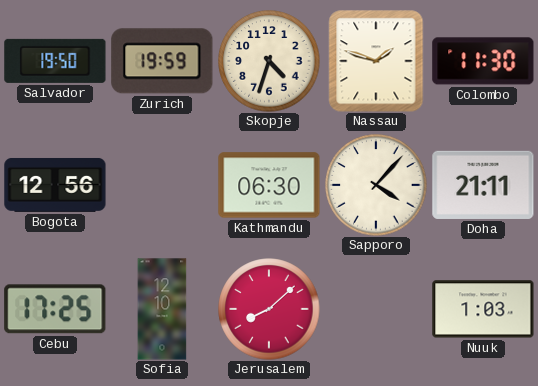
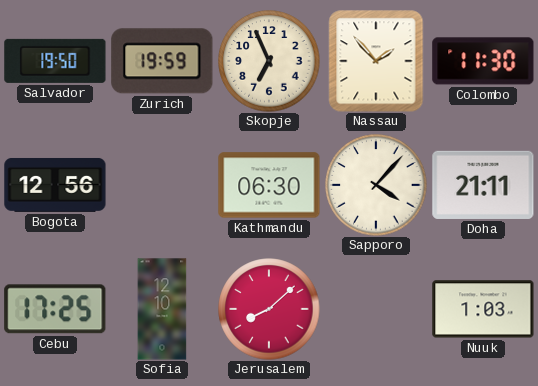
Skopje: 4:33 -> 6:56
Nassau: 1:48 -> 1:53
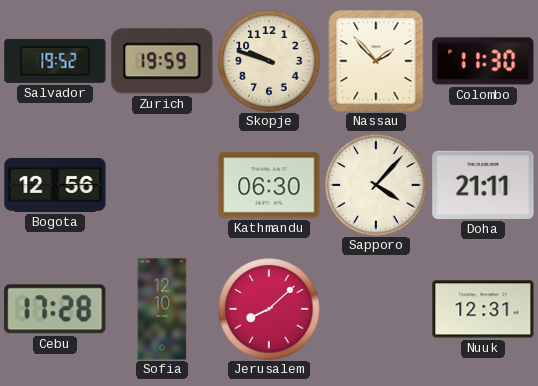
Salvador: 19:50 -> 19:52
Skopje: 6:56 -> 9:48
Cebu: 17:25 -> 17:28
Nuuk: 1:03 -> 12:31
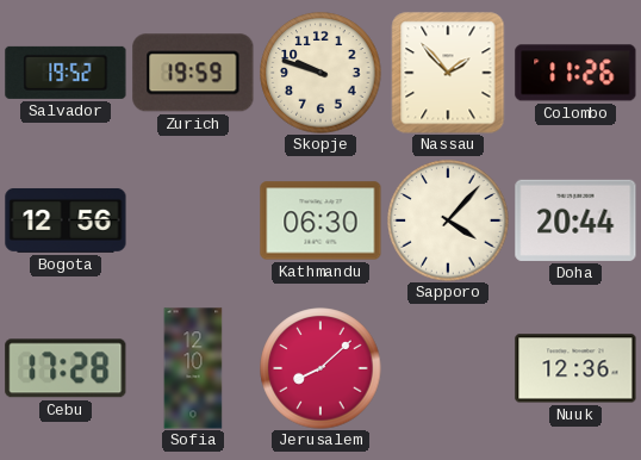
Colombo: 11:30 -> 11:26
Doha: 21:11 -> 20:44
Nuuk: 12:31 -> 12:36
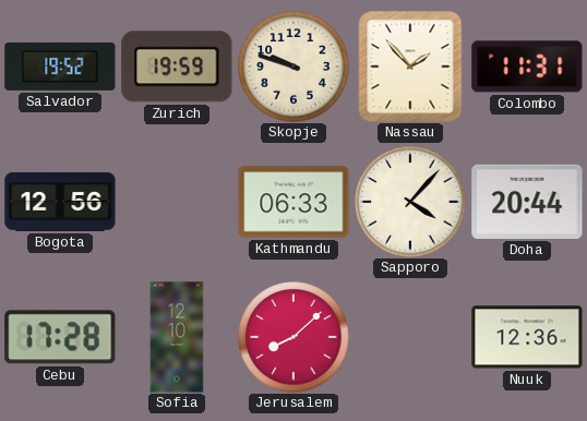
Colombo: 11:26 -> 11:31
Kathmandu: 06:30 -> 06:33
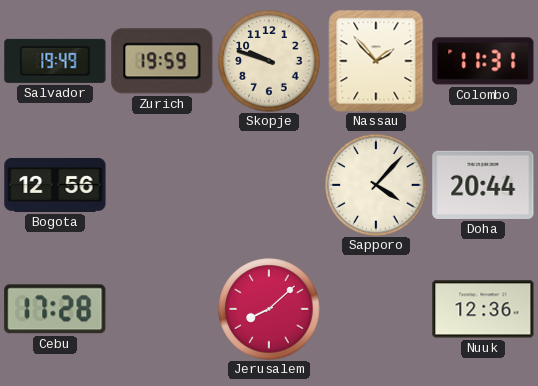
Salvador: 19:52 -> 19:49
Kathmandu: 06:33 -> none
Sofia: 12:10 -> none
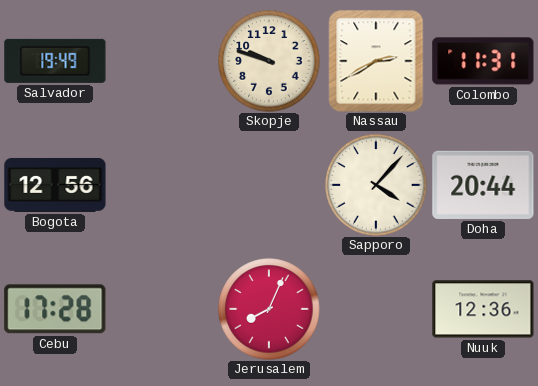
Zurich: 19:59 -> none
Nassau: 1:53 -> 2:40
Jerusalem: 8:08 -> 8:04
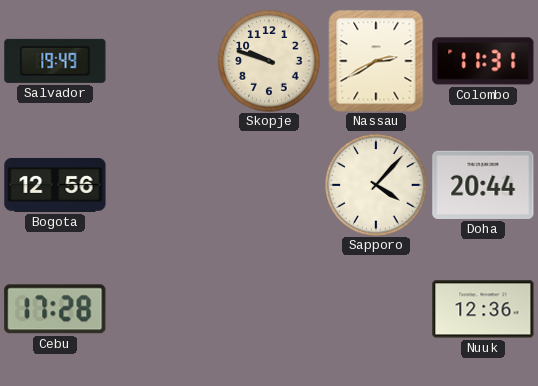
Jerusalem: 8:04 -> none
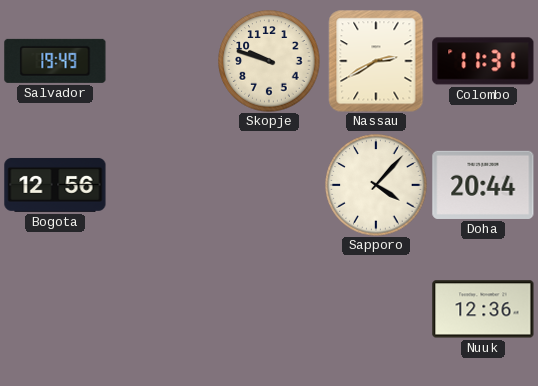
Cebu: 17:28 -> none
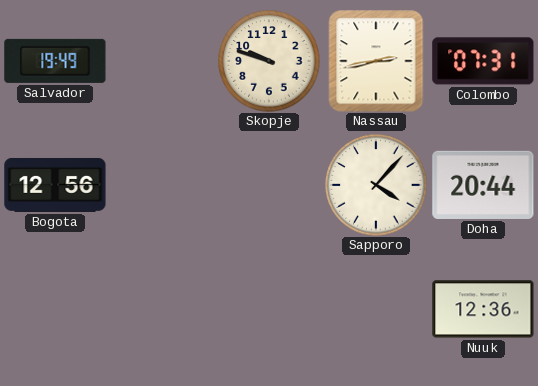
Nassau: 2:40 -> 2:43
Colombo: 11:31 -> 07:31
